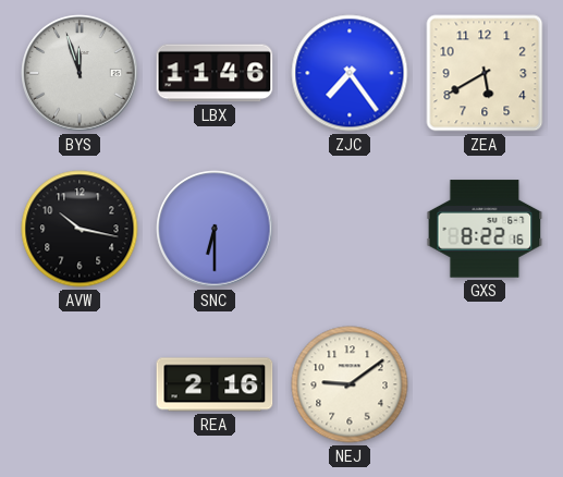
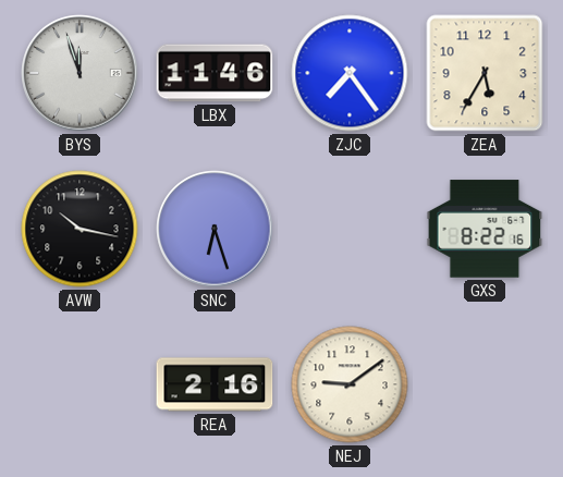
ZEA: 5:40 -> 5:35
SNC: 6:30 -> 6:27
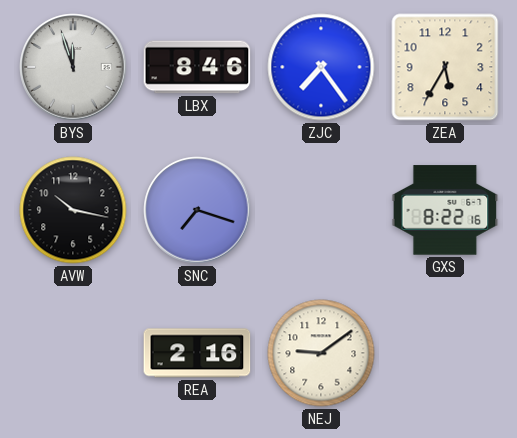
LBX: 11:46 -> 8:46
SNC: 6:27 -> 7:18
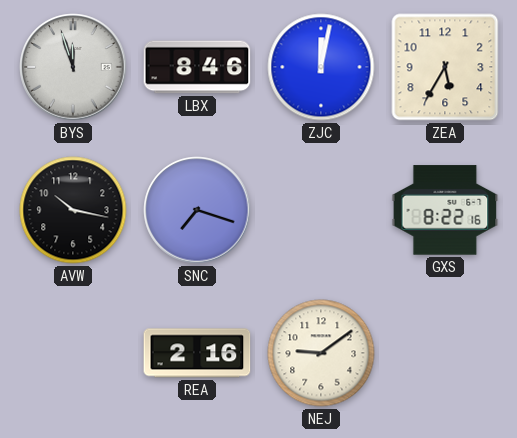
ZJC: 7:24 -> 12:02
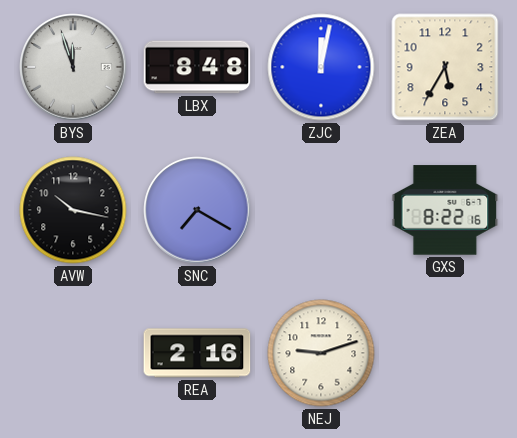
LBX: 8:46 -> 8:48
SNC: 7:18 -> 7:20
NEJ: 9:09 -> 9:12
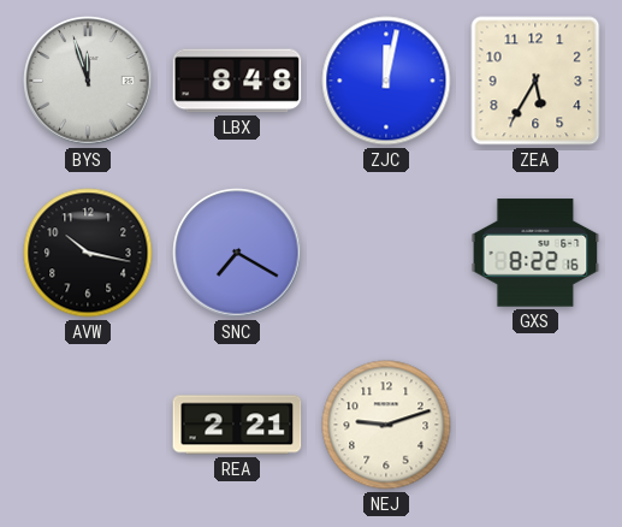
REA: 2:16 -> 2:21
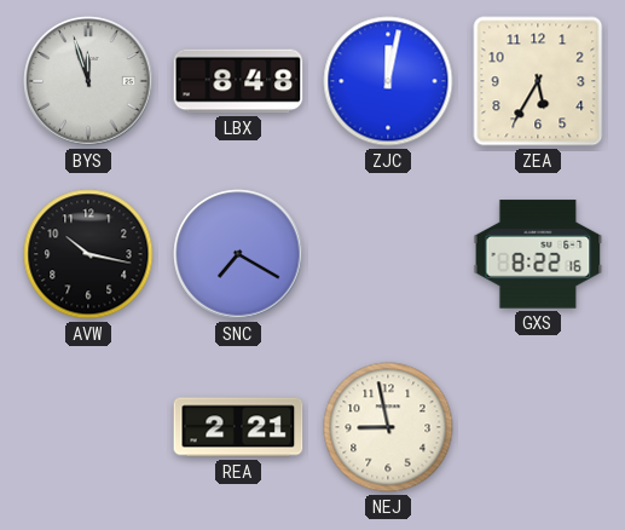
NEJ: 9:12 -> 8:58
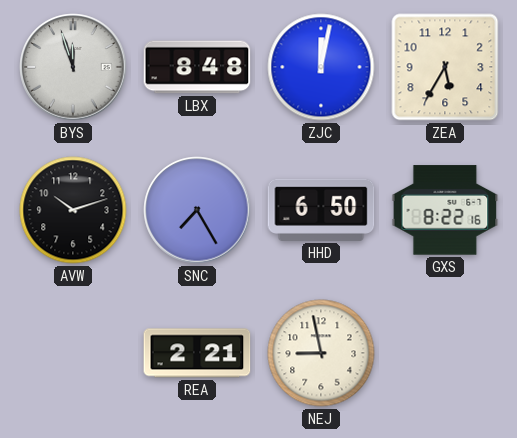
AVW: 10:17 -> 10:12
SNC: 7:20 -> 7:25
HHD: none -> 6:50
